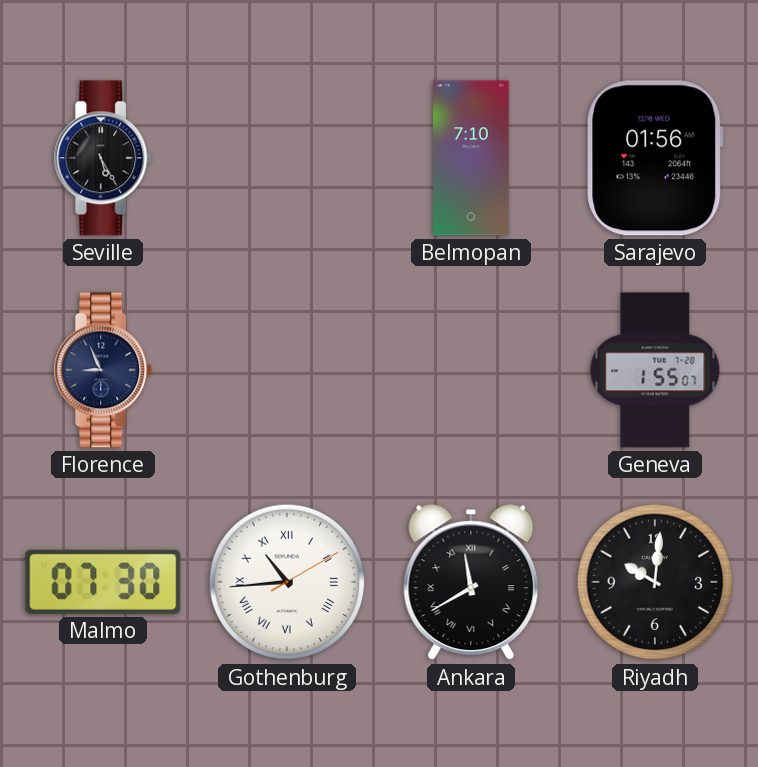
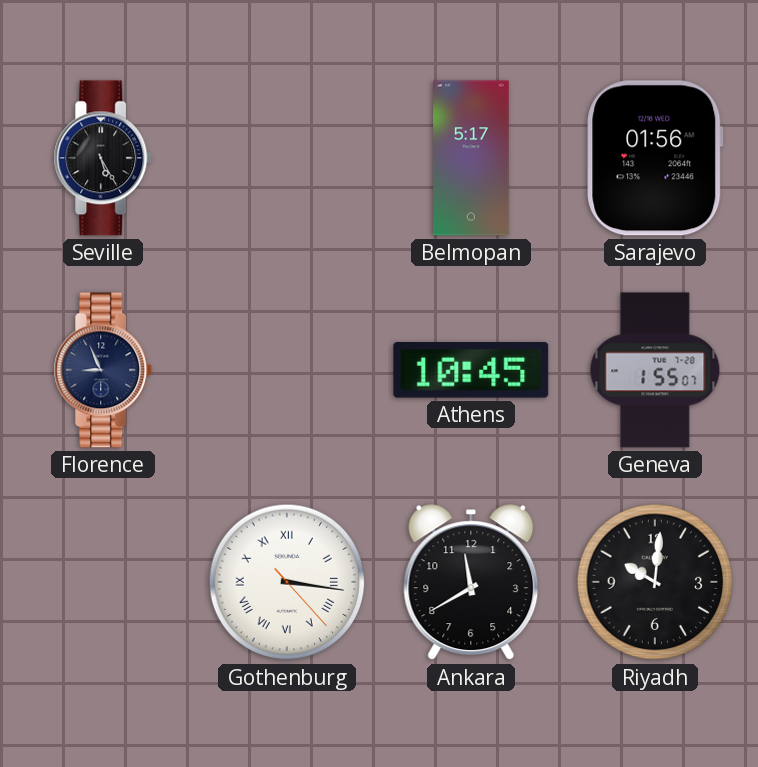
Belmopan: 7:10 -> 5:17
Athens: none -> 10:45
Malmo: 07:30 -> none
Gothenburg: 10:44 -> 3:16
Ankara numerals: Roman -> Arabic
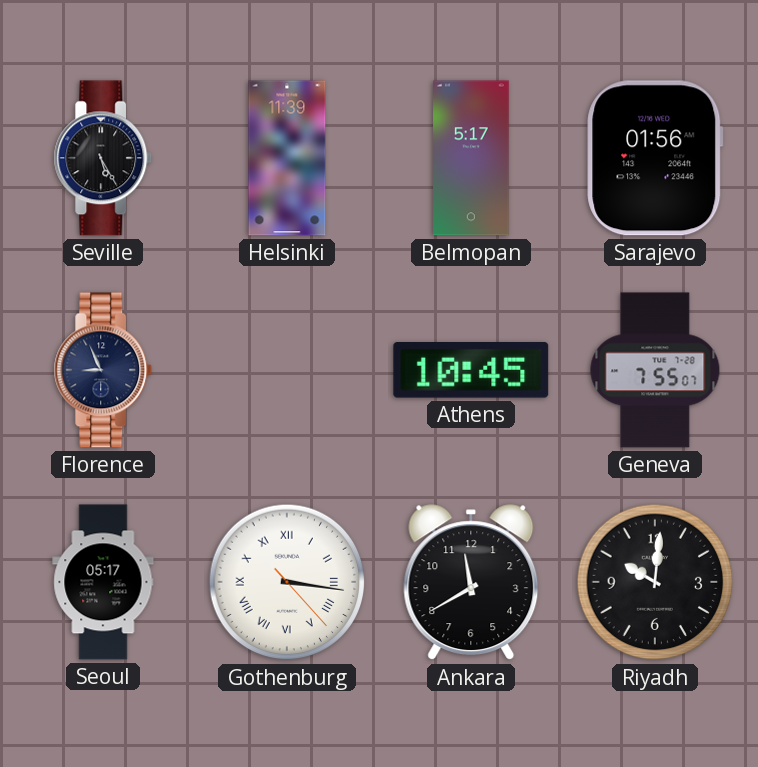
Helsinki: none -> 11:39
Geneva: 1:55 -> 7:55
Seoul: none -> 05:17
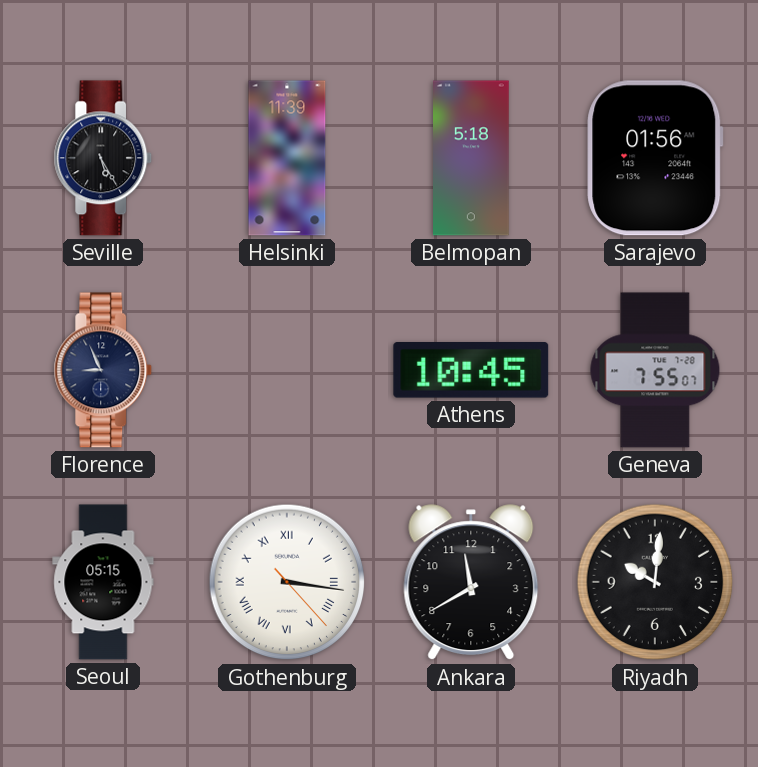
Belmopan: 5:17 -> 5:18
Seoul: 05:17 -> 05:15
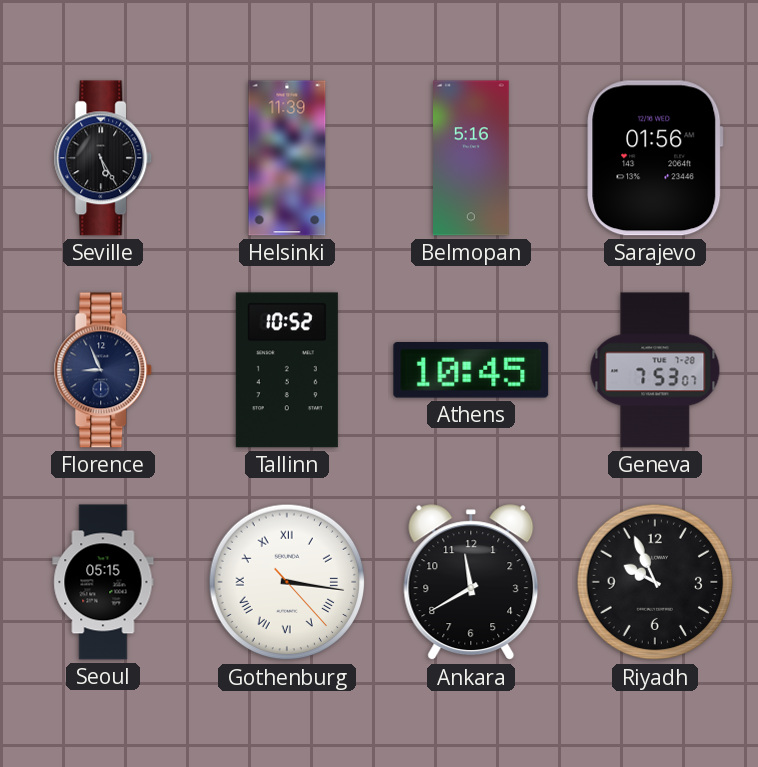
Belmopan: 5:18 -> 5:16
Tallinn: none -> 10:52
Geneva: 7:55 -> 7:53
Riyadh: 10:01 -> 9:56
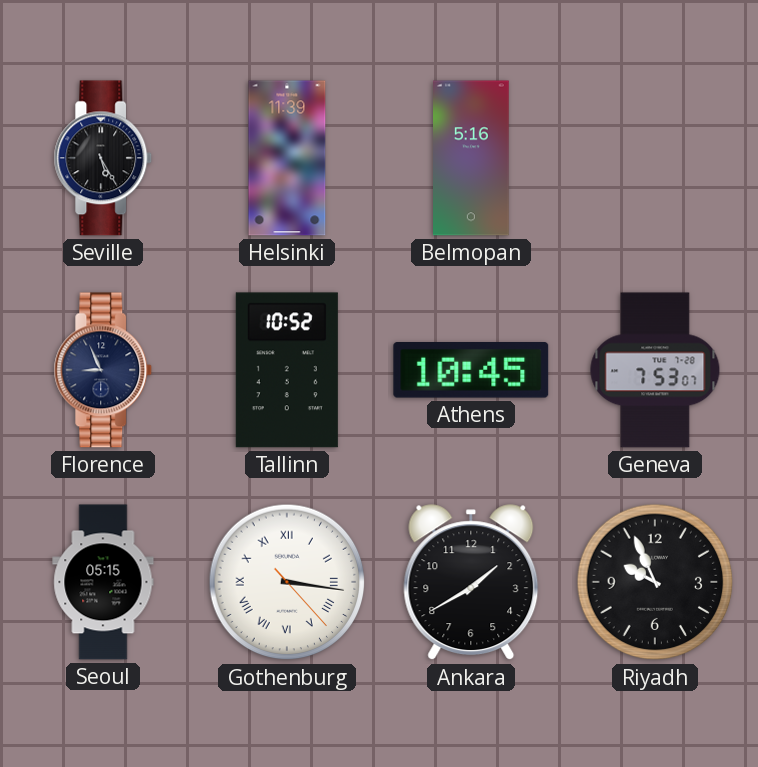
Sarajevo: 01:56 -> none
Ankara: 11:40 -> 1:40
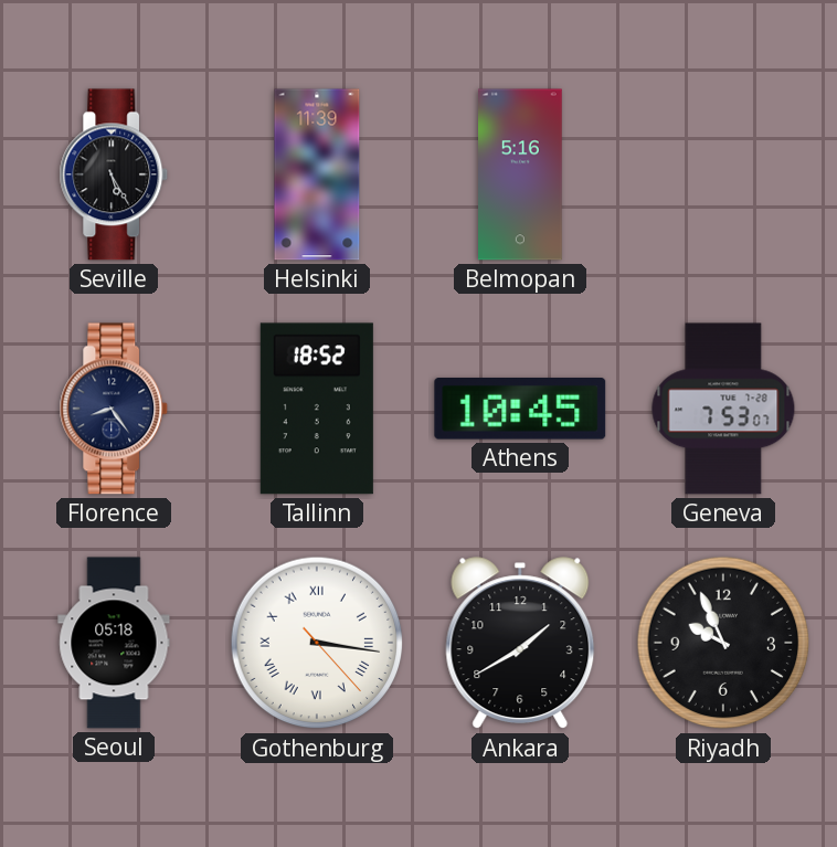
Florence: 8:56 -> 8:24
Tallinn: 10:52 -> 18:52
Seoul: 05:15 -> 05:18
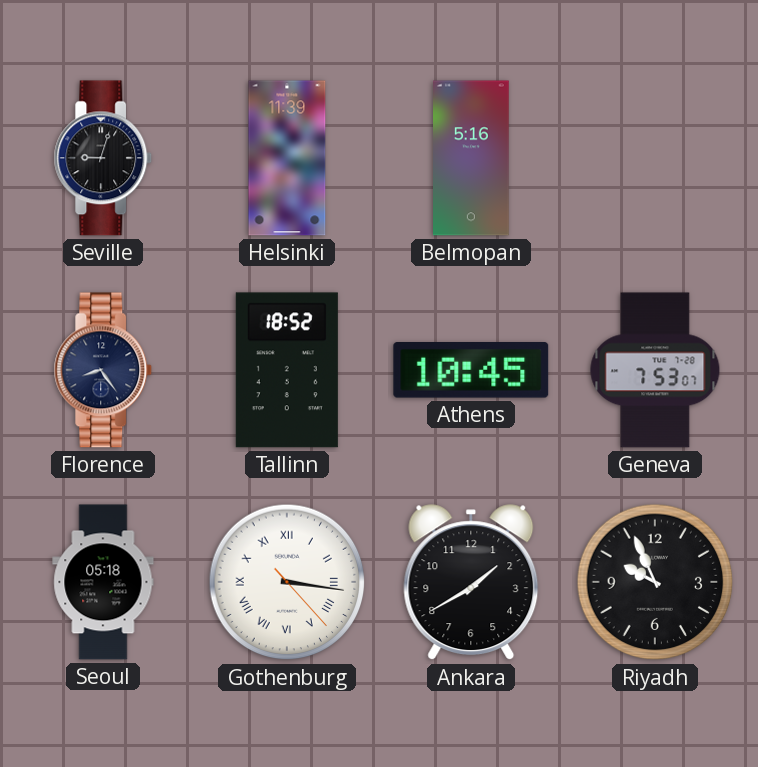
Seville: 5:25 -> 9:03
